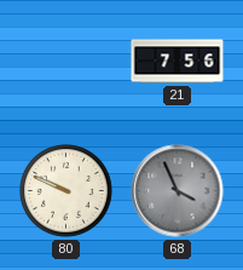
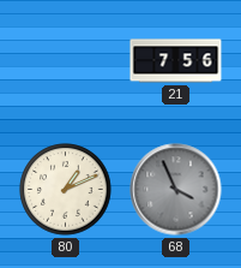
80: 9:49 -> 1:11
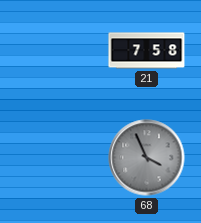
21: 7:56 -> 7:58
80: 1:11 -> none
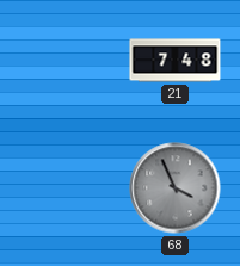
21: 7:58 -> 7:48
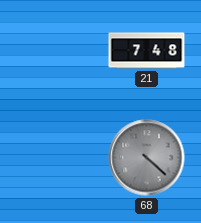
68: 3:56 -> 4:22
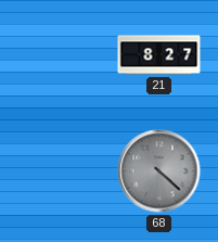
21: 7:48 -> 8:27
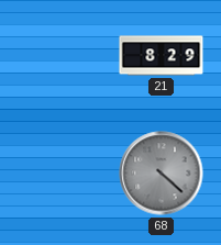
21: 8:27 -> 8:29
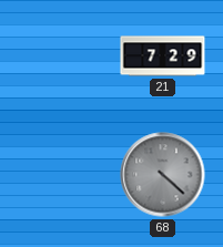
21: 8:29 -> 7:29
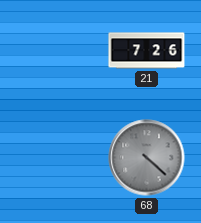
21: 7:29 -> 7:26
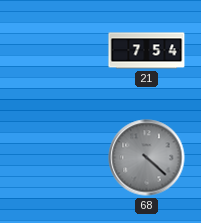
21: 7:26 -> 7:54
